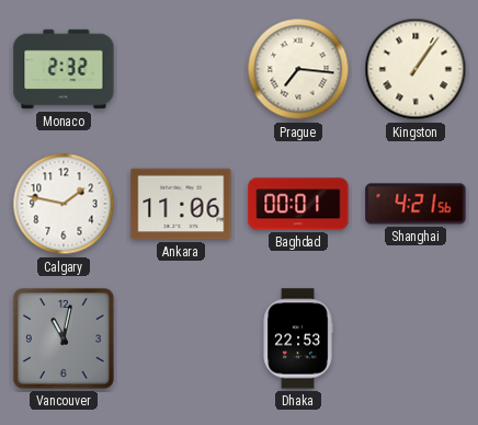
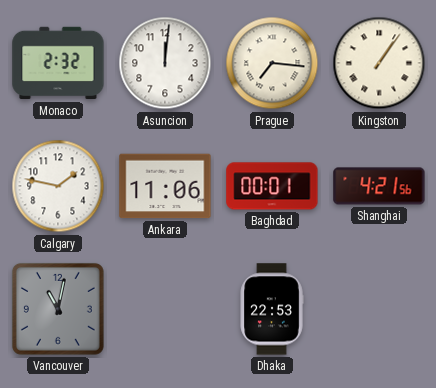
Asuncion: none -> 12:01
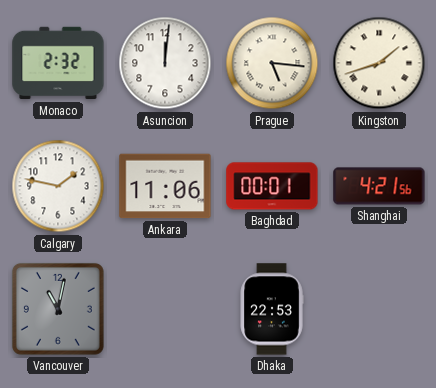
Prague: 7:16 -> 5:16
Kingston: 1:06 -> 1:42
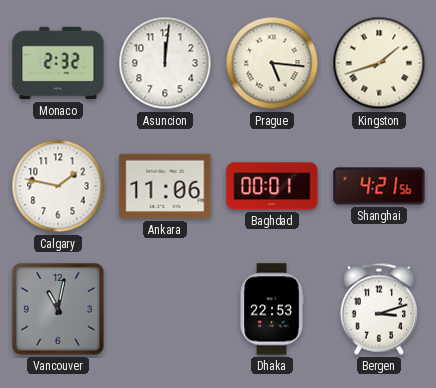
Bergen: none -> 3:12
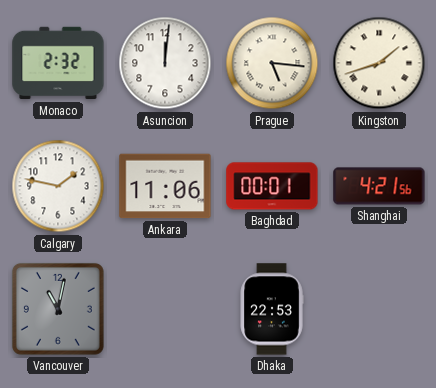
Bergen: 3:12 -> none
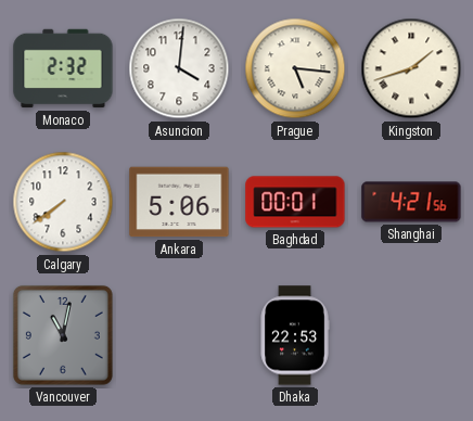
Asuncion: 12:01 -> 4:01
Calgary: 1:47 -> 7:39
Ankara: 11:06 -> 5:06
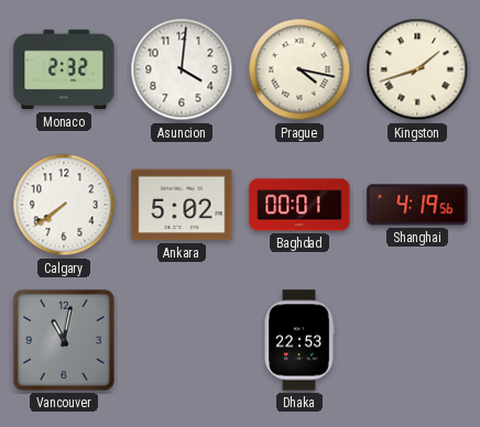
Prague: 5:16 -> 4:17
Ankara: 5:06 -> 5:02
Shanghai: 4:21 -> 4:19
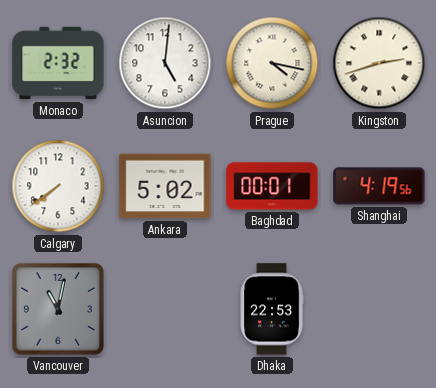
Asuncion: 4:01 -> 5:01
Kingston: 1:42 -> 2:42
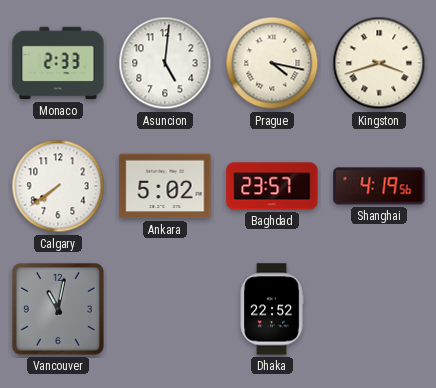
Monaco: 2:32 -> 2:33
Kingston: 2:42 -> 3:42
Baghdad: 00:01 -> 23:57
Dhaka: 22:53 -> 22:52
